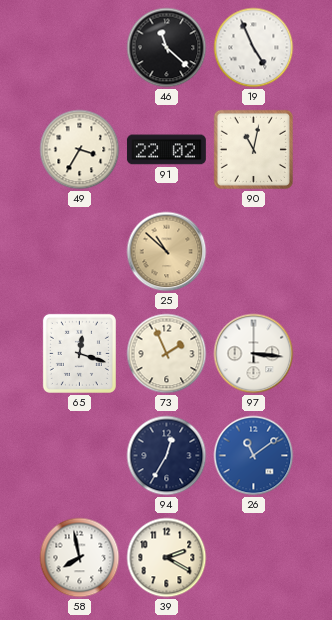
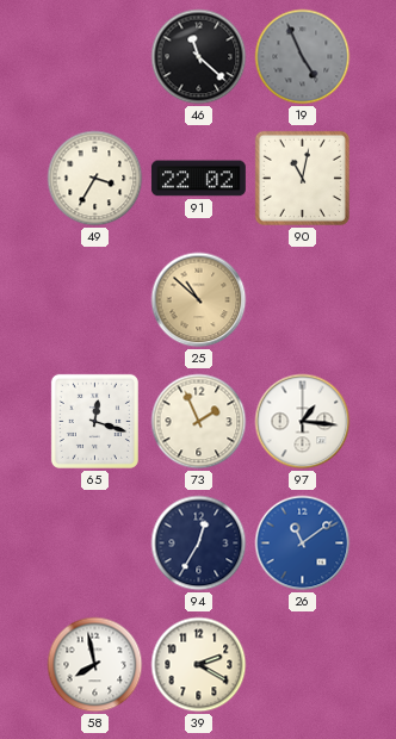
19 dial: white -> grey
97: 3:16 -> 1:16
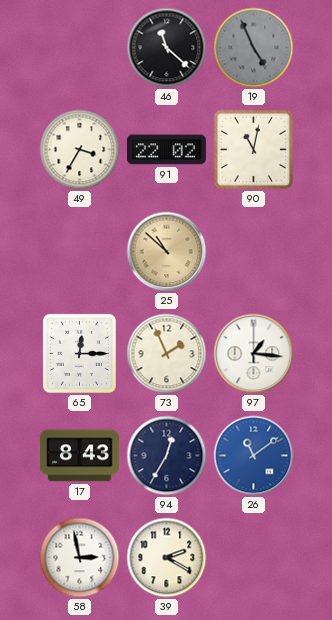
65: 12:18 -> 12:15
17: none -> 8:43
58: 7:58 -> 2:58
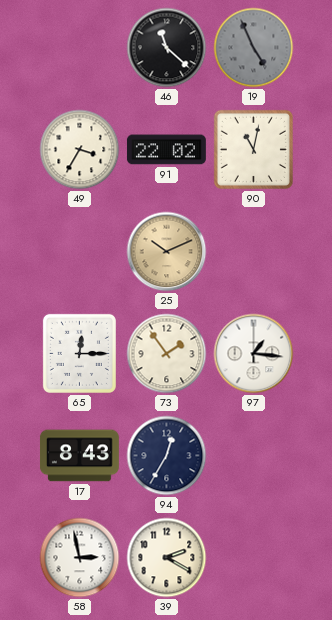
25: 10:52 -> 10:11
73: 1:56 -> 1:54
26: 11:09 -> none
